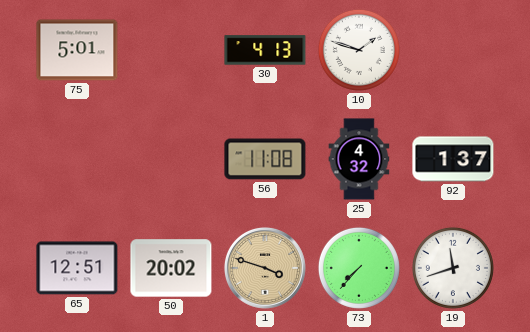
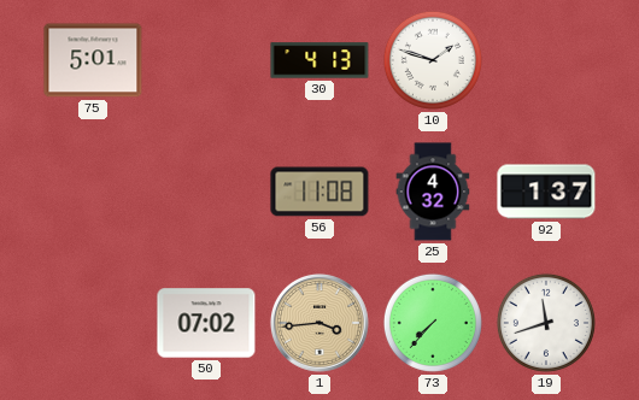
65: 12:51 -> none
50: 20:02 -> 07:02
1: 3:48 -> 3:44
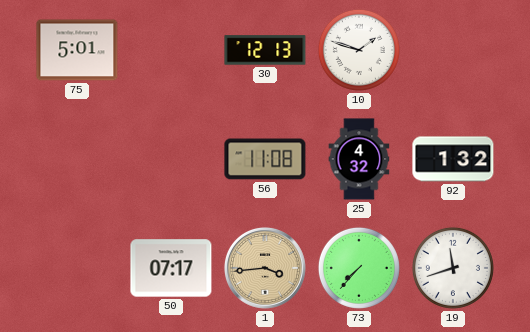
30: 4:13 -> 12:13
92: 1:37 -> 1:32
50: 07:02 -> 07:17
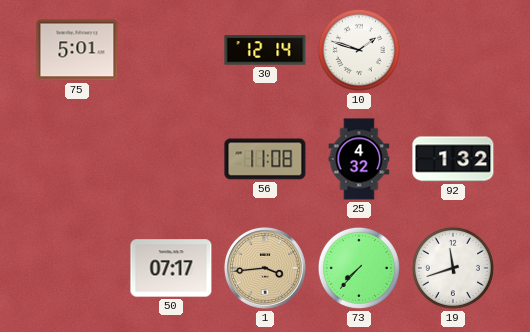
30: 12:13 -> 12:14
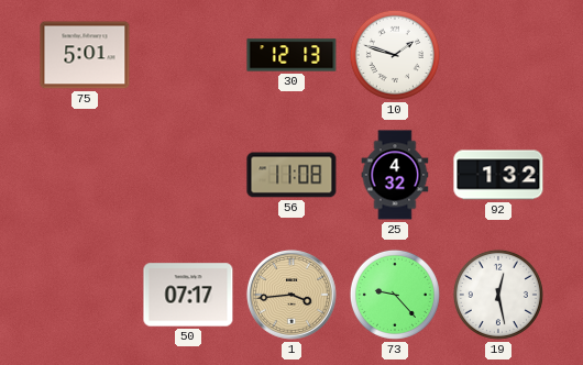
30: 12:14 -> 12:13
73: 7:37 -> 9:23
19: 11:42 -> 12:28
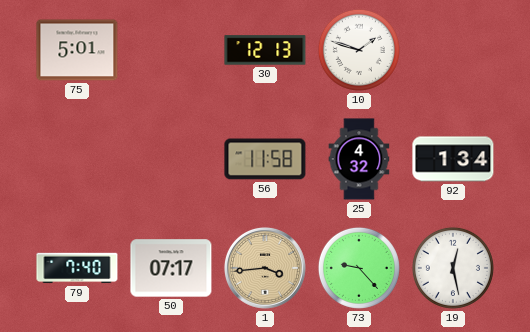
56: 11:08 -> 11:58
92: 1:32 -> 1:34
79: none -> 7:40
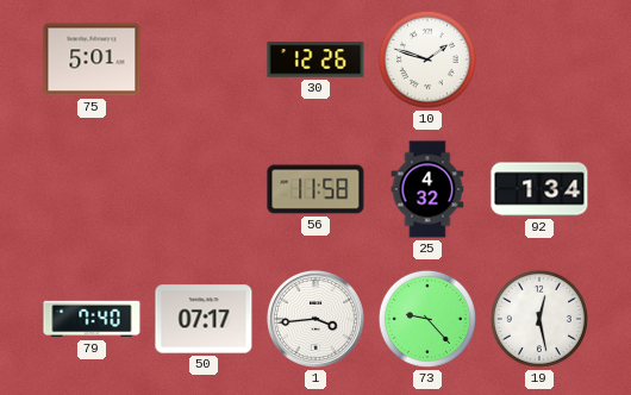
30: 12:13 -> 12:26
1 dial: champagne -> white
